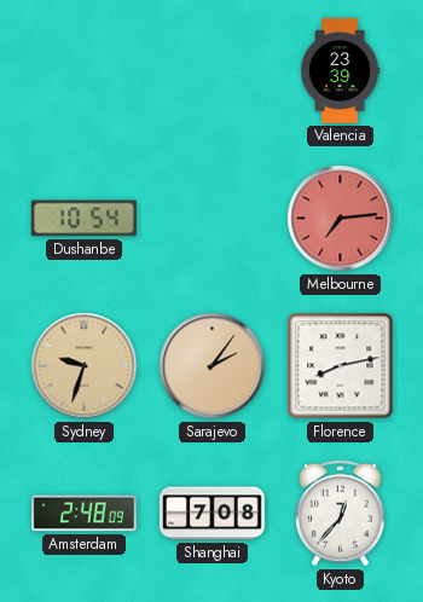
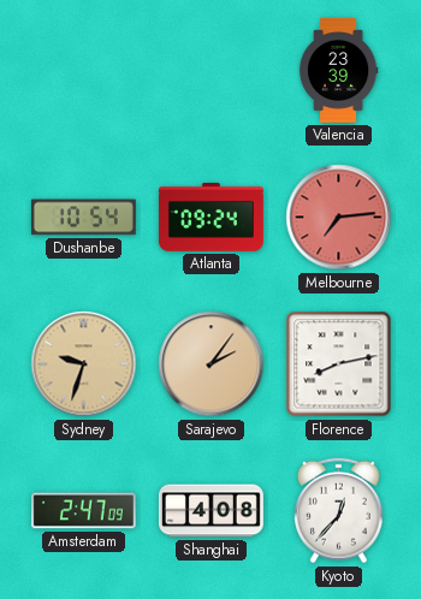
Atlanta: none -> 09:24
Amsterdam: 2:48 -> 2:47
Shanghai: 7:08 -> 4:08
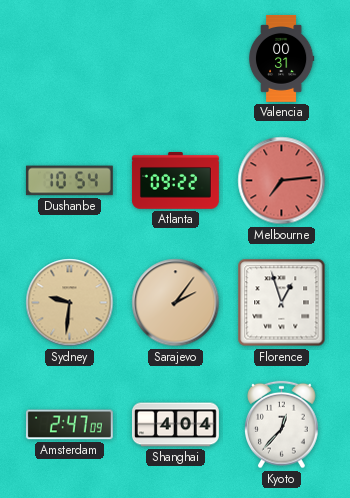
Valencia: 23:39 -> 00:31
Atlanta: 09:24 -> 09:22
Sydney: 9:33 -> 9:31
Florence: 8:13 -> 12:57
Shanghai: 4:08 -> 4:04
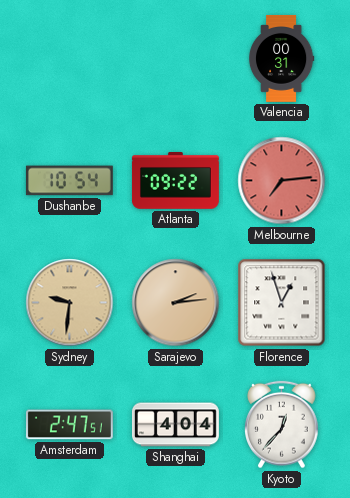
Sarajevo: 2:06 -> 2:14
Amsterdam: 2:47:09 -> 2:47:51
